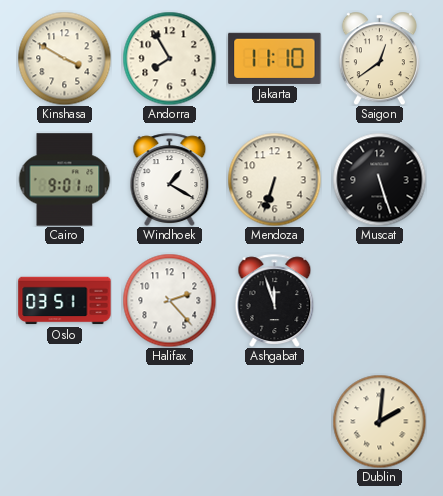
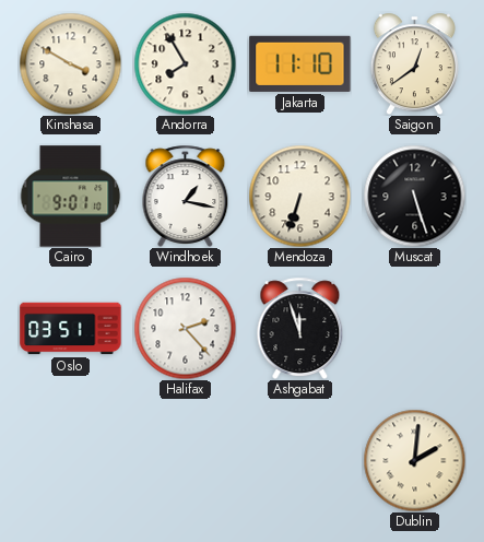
Windhoek: 1:20 -> 1:17
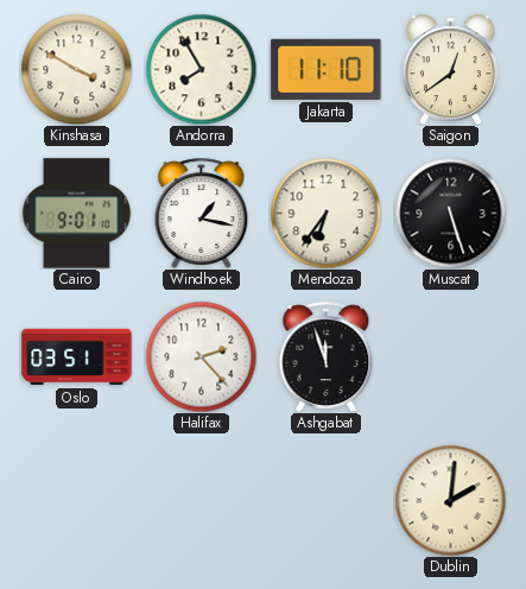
Mendoza: 6:33 -> 6:36
